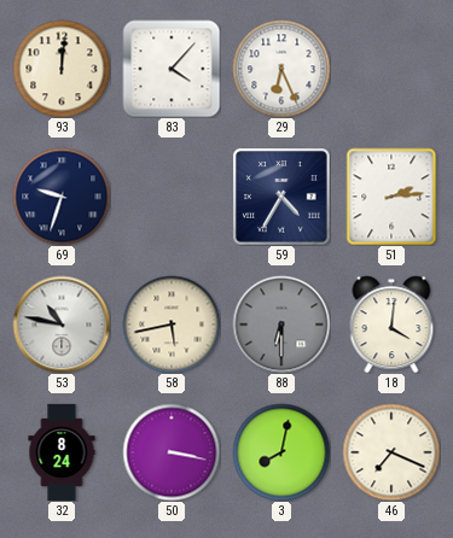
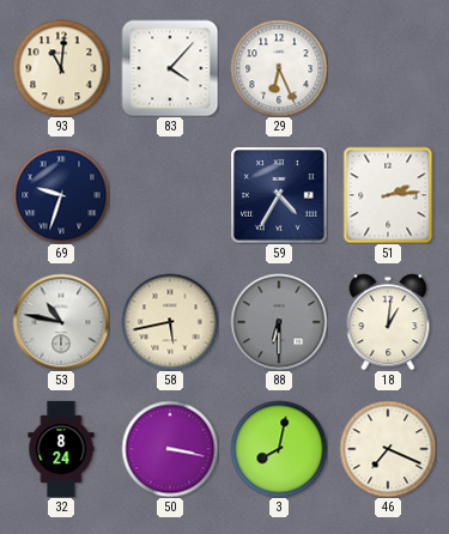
93: 12:01 -> 11:01
18: 4:01 -> 1:01
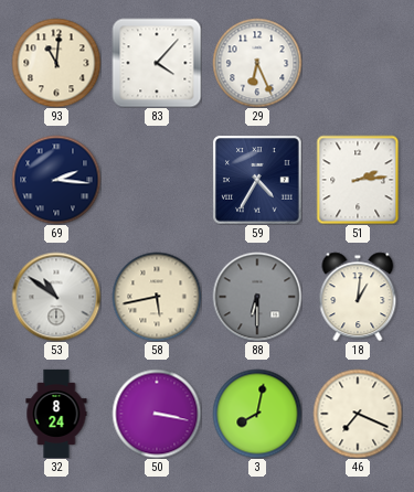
69: 9:33 -> 2:16
53: 10:47 -> 10:51
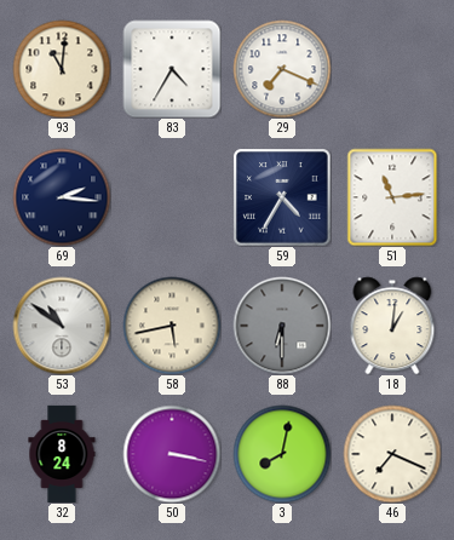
83: 4:07 -> 4:35
29: 6:26 -> 7:19
51: 2:14 -> 11:14
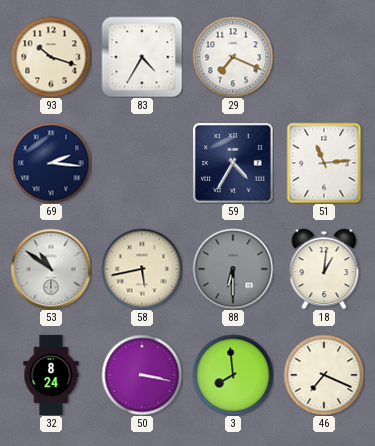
93: 11:01 -> 10:18
3: 8:02 -> 7:59
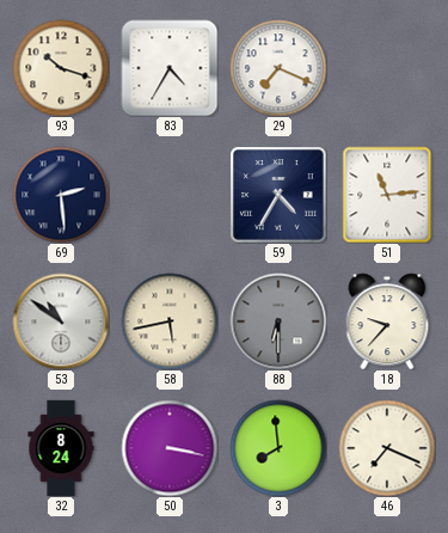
69: 2:16 -> 2:29
18: 1:01 -> 9:37
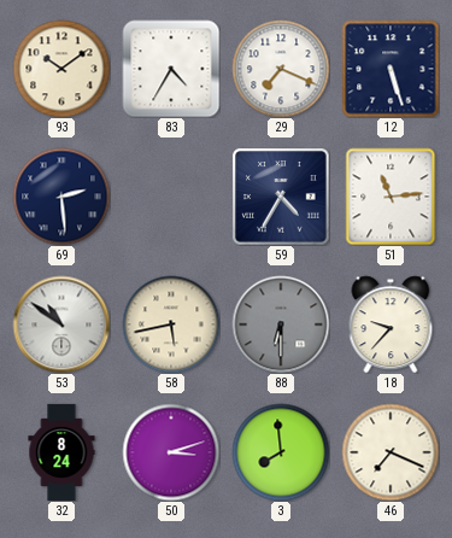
93: 10:18 -> 10:09
12: none -> 5:27
50: 3:17 -> 3:12
